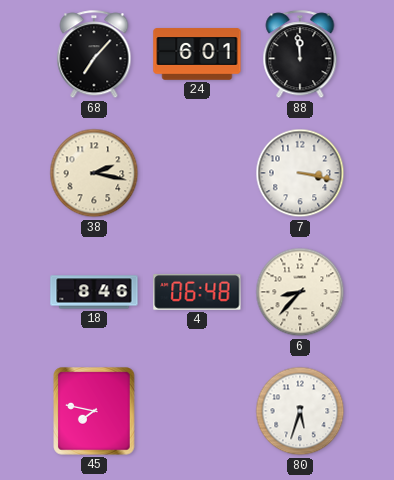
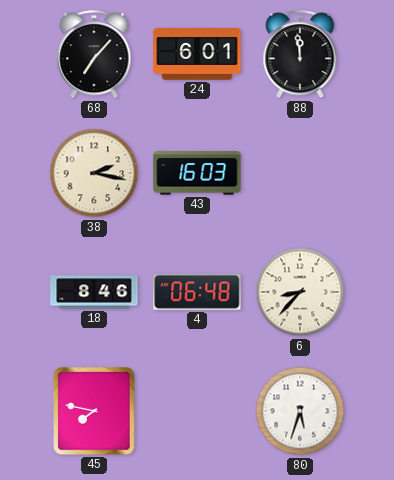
43: none -> 16:03
7: 3:17 -> none
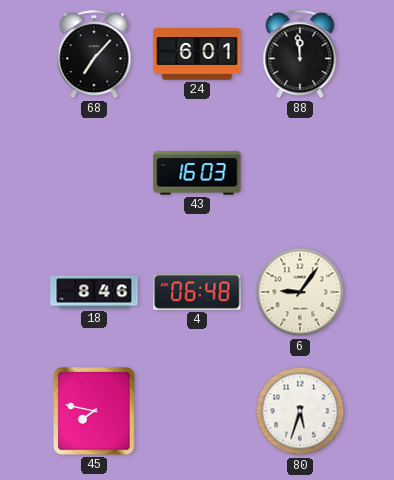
38: 2:17 -> none
6: 8:37 -> 9:06
